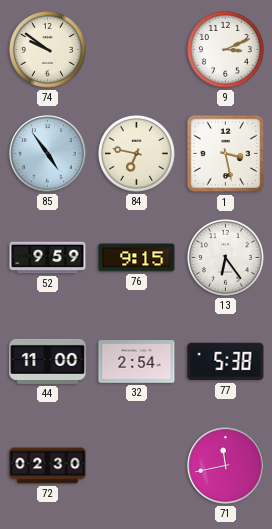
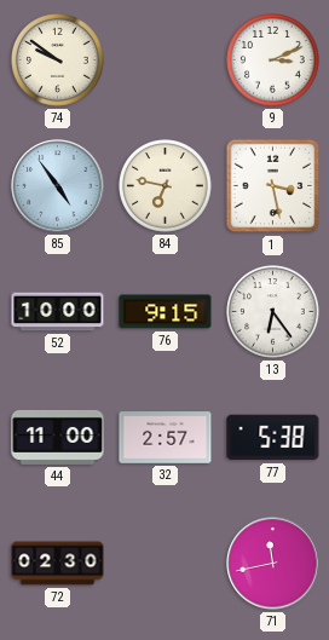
52: 9:59 -> 10:00
32: 2:54 -> 2:57
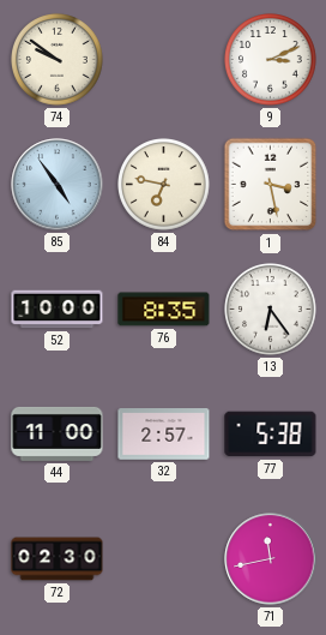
76: 9:15 -> 8:35
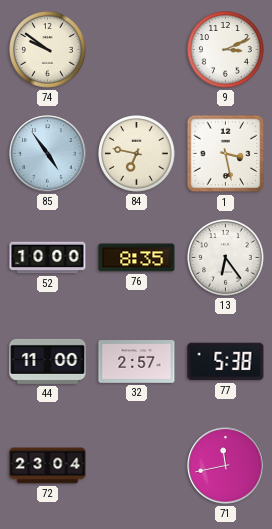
72: 02:30 -> 23:04
